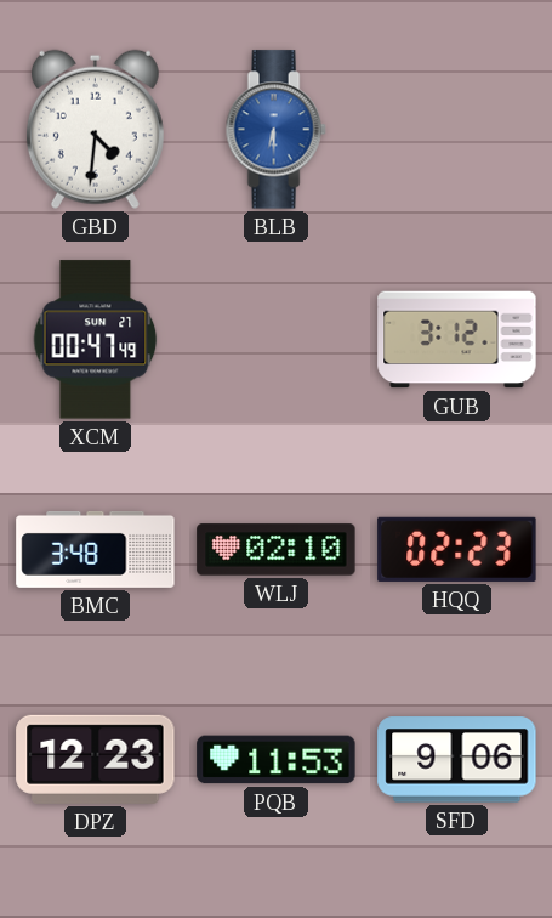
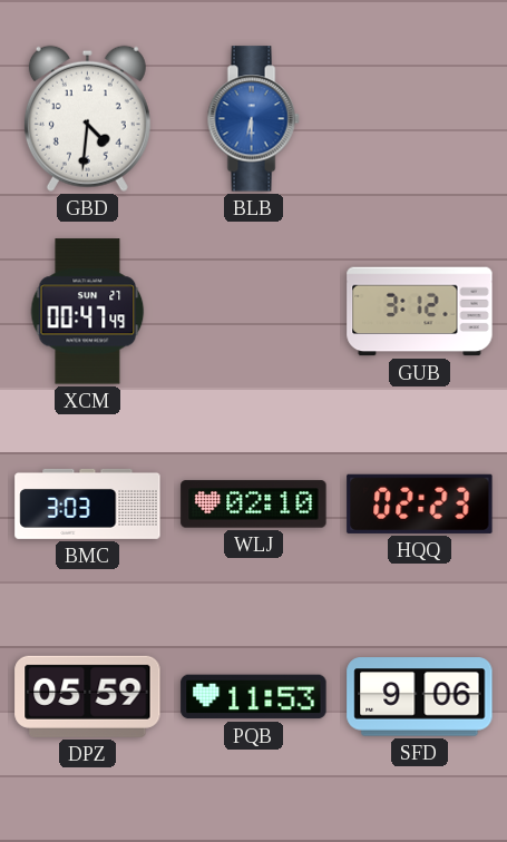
BMC: 3:48 -> 3:03
DPZ: 12:23 -> 05:59
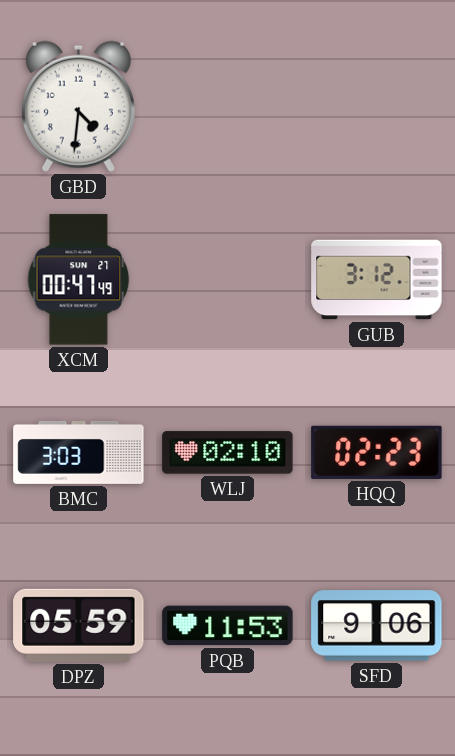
BLB: 6:30 -> none
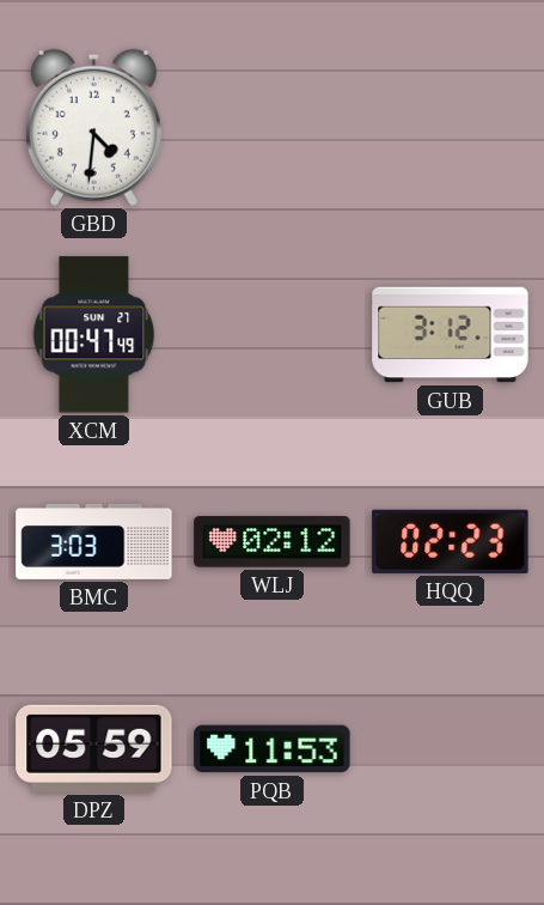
WLJ: 02:10 -> 02:12
SFD: 9:06 -> none
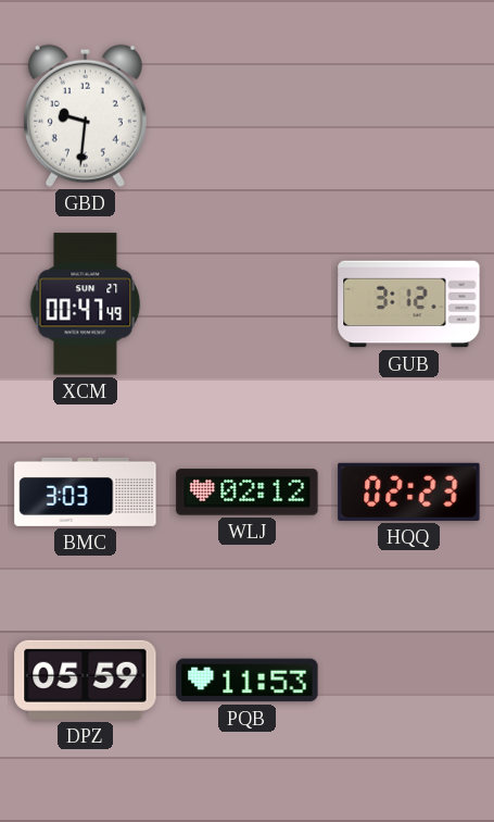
GBD: 4:31 -> 9:31
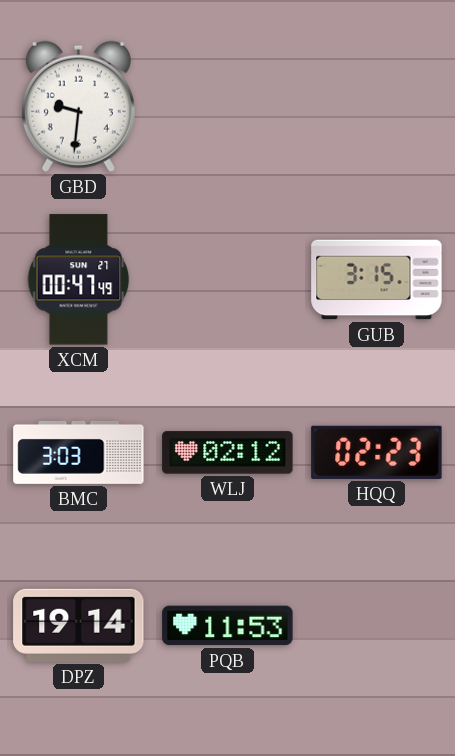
GUB: 3:12 -> 3:15
DPZ: 05:59 -> 19:14
